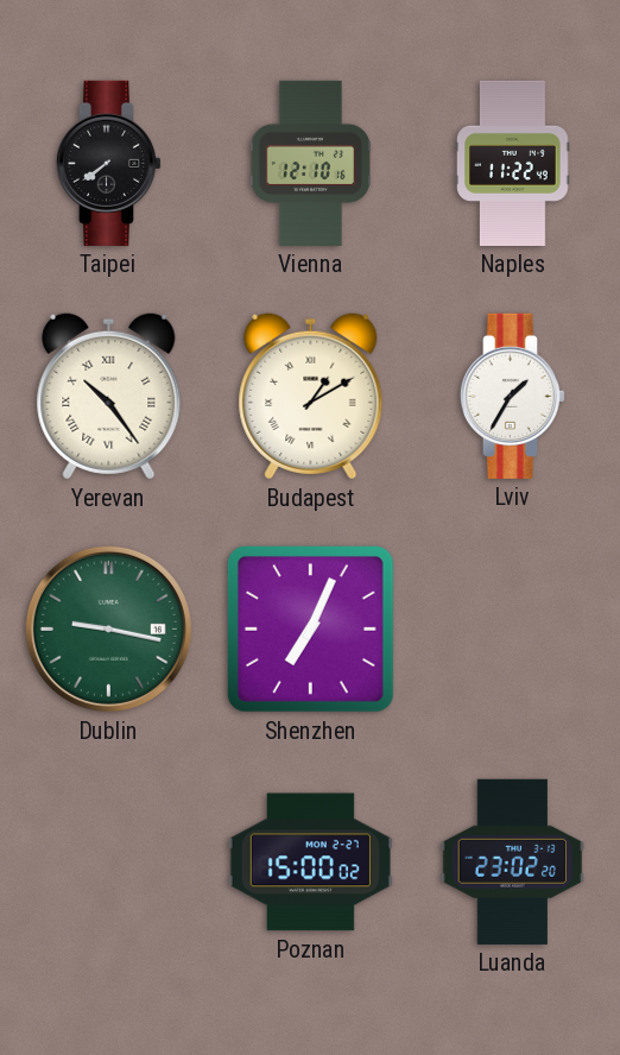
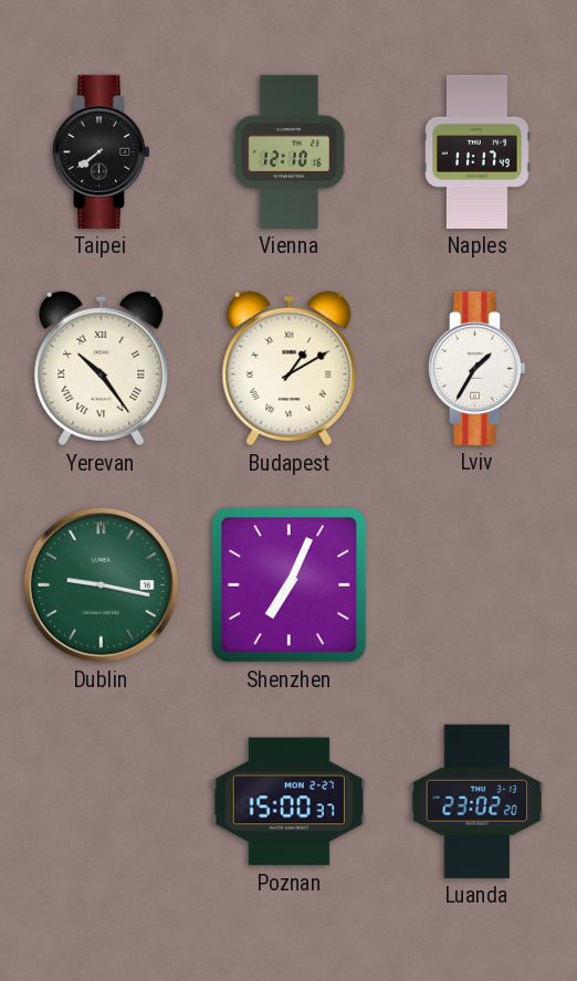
Naples: 11:22 -> 11:17
Poznan: 15:00:02 -> 15:00:37
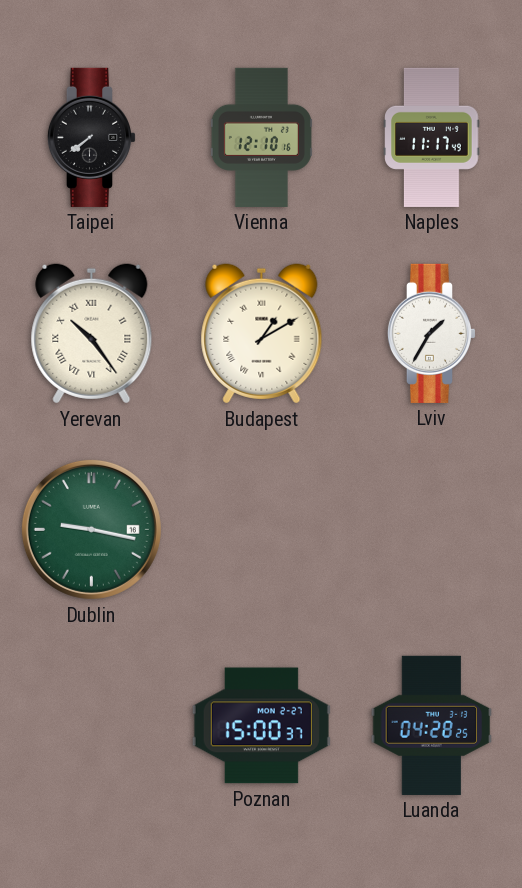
Shenzhen: 7:04 -> none
Luanda: 23:02 -> 04:28
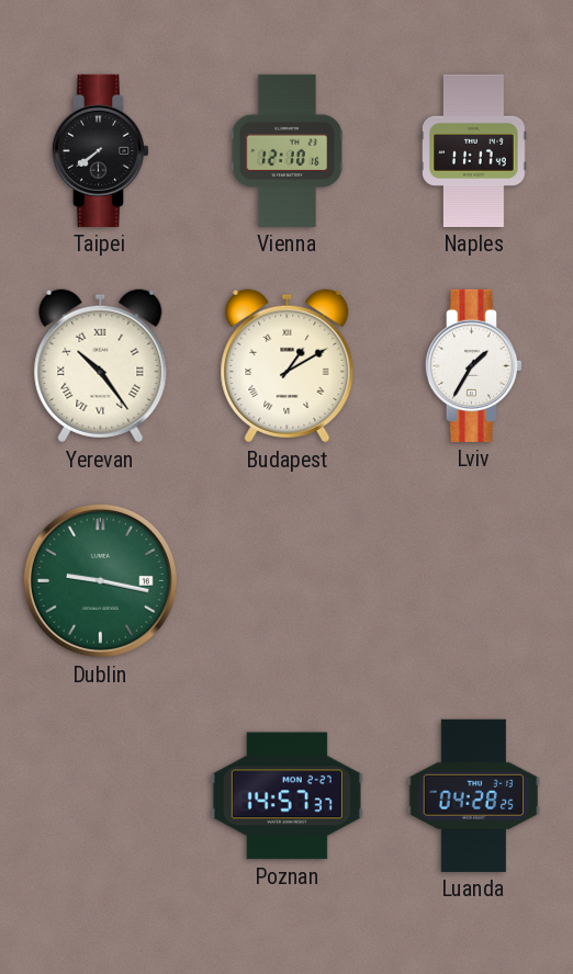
Poznan: 15:00 -> 14:57
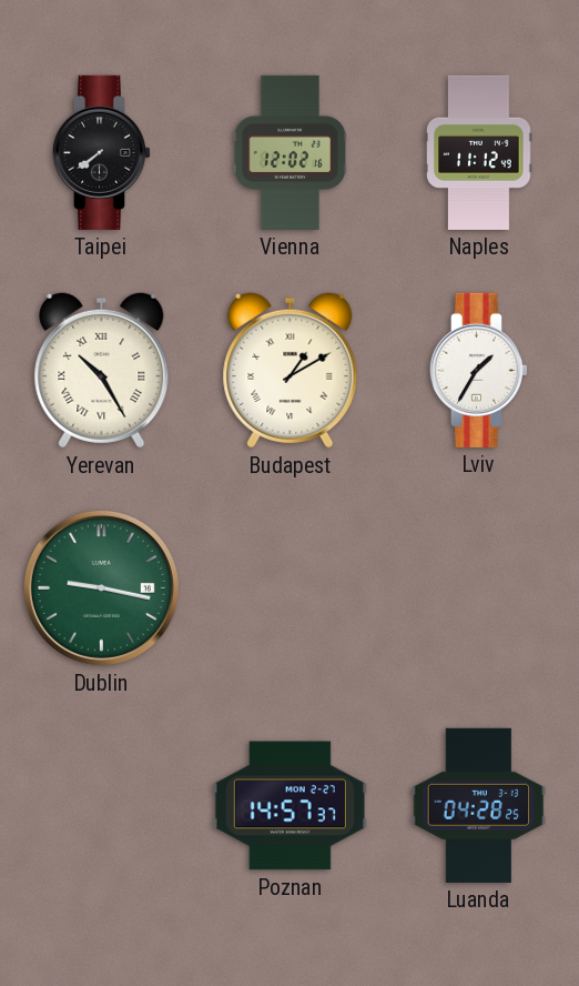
Vienna: 12:10 -> 12:02
Naples: 11:17 -> 11:12
Yerevan: 10:24 -> 10:25
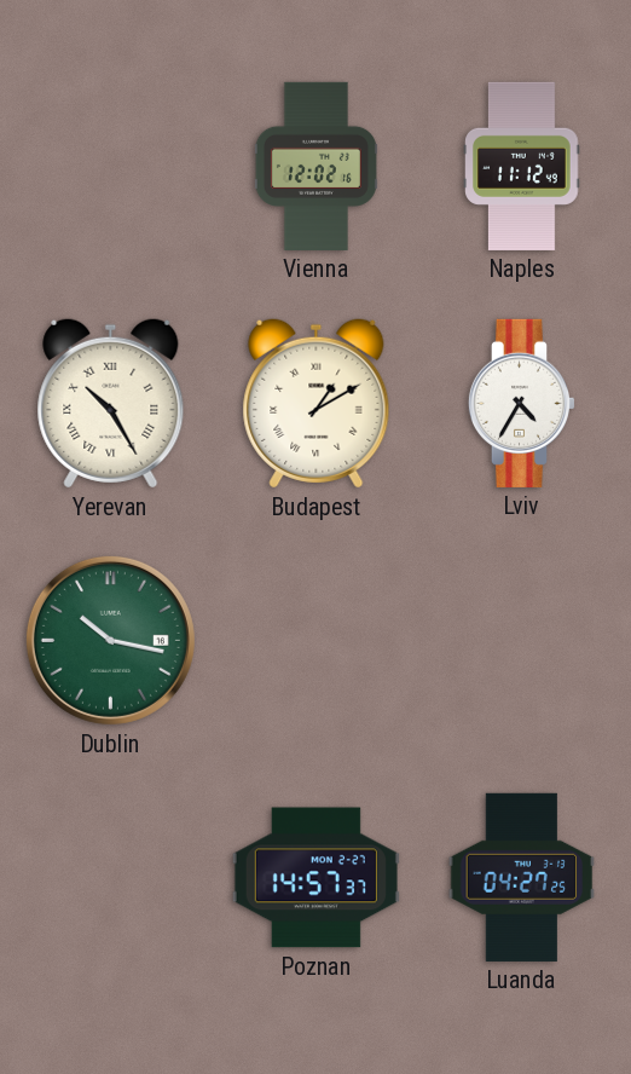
Taipei: 7:39 -> none
Lviv: 1:35 -> 4:35
Dublin: 9:17 -> 10:17
Luanda: 04:28 -> 04:27
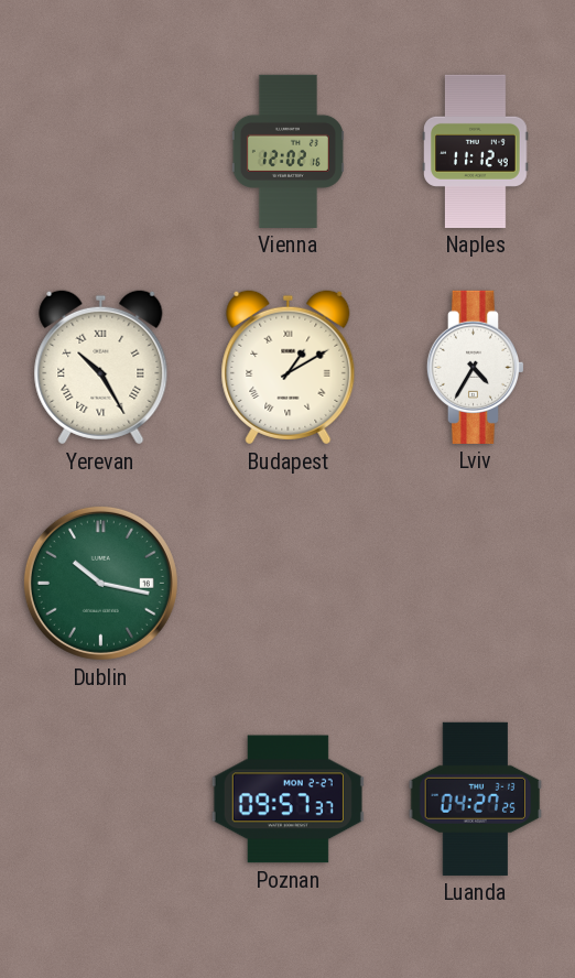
Poznan: 14:57 -> 09:57
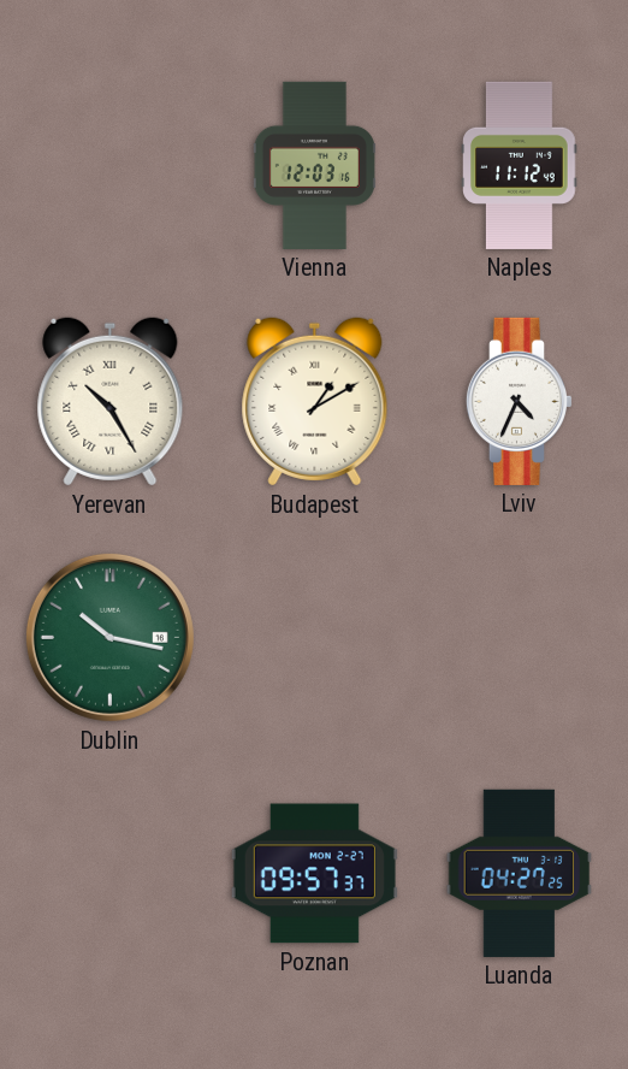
Vienna: 12:02 -> 12:03
Lviv: 4:35 -> 4:34
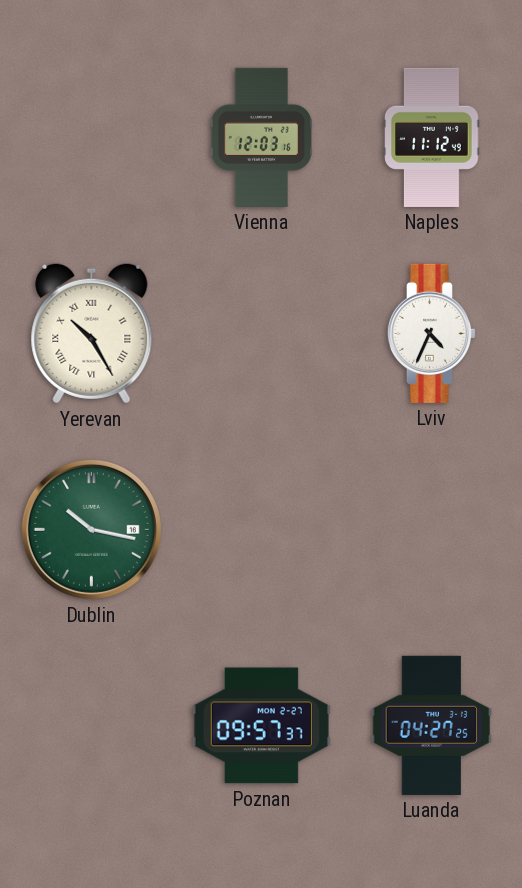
Budapest: 1:10 -> none
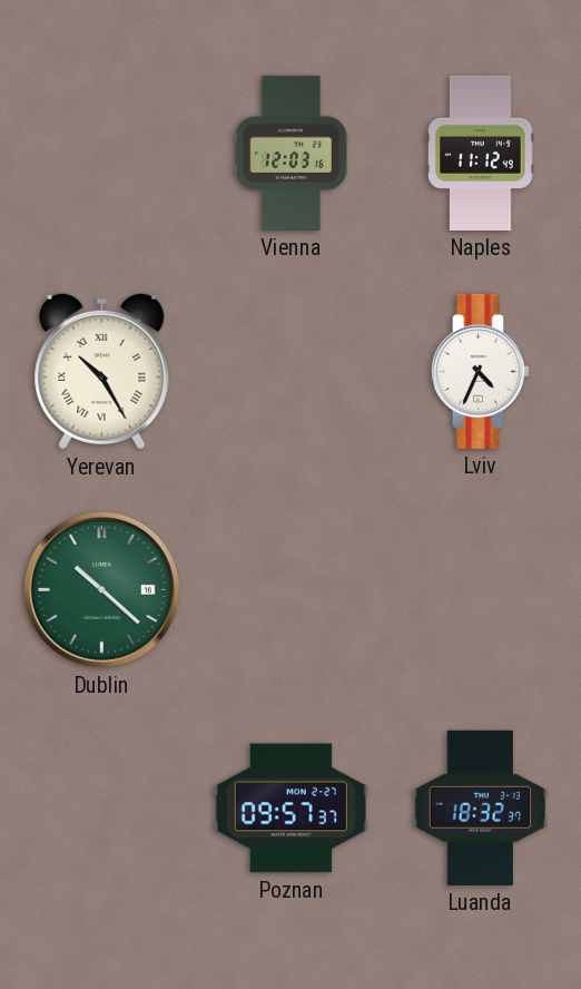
Dublin: 10:17 -> 10:22
Luanda: 04:27 -> 18:32
